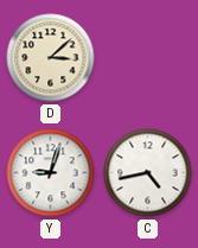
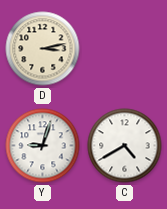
D: 3:08 -> 3:13
C: 4:43 -> 4:40
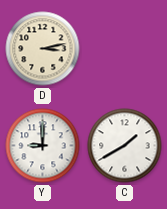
Y: 9:03 -> 9:00
C: 4:40 -> 1:40
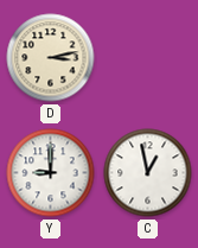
C: 1:40 -> 12:58
